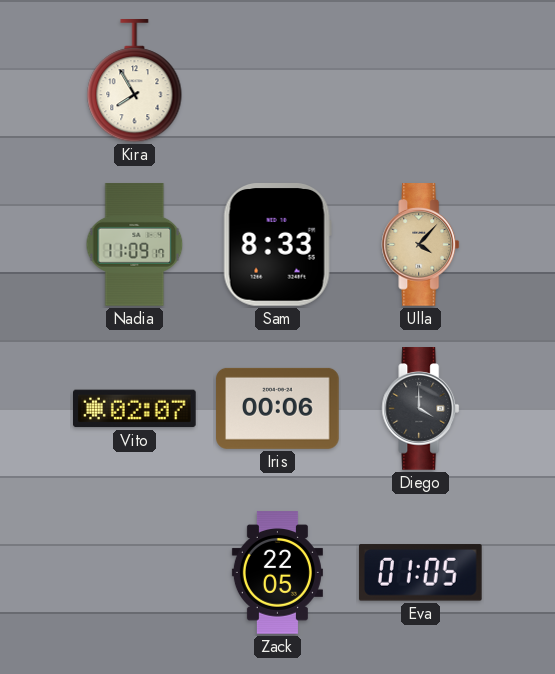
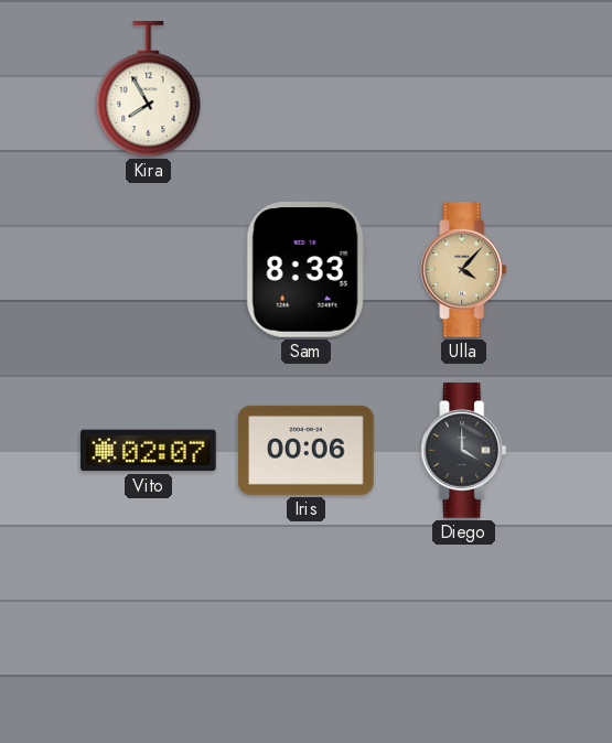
Nadia: 11:09 -> none
Zack: 22:05 -> none
Eva: 01:05 -> none
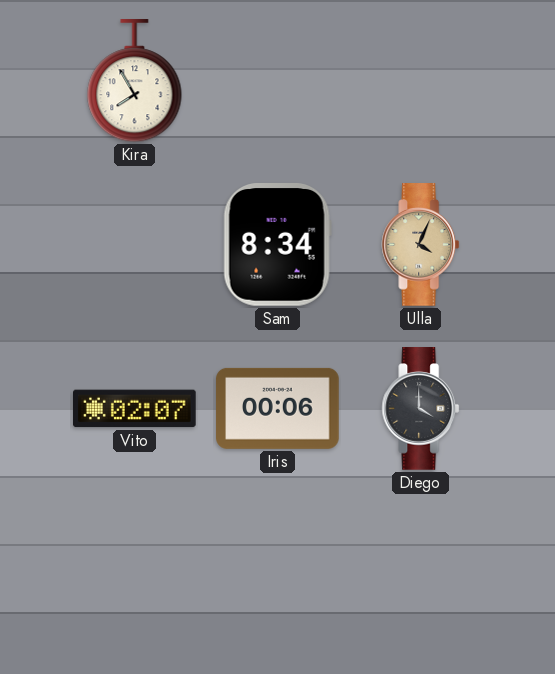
Sam: 8:33 -> 8:34
Ulla: 4:07 -> 4:04
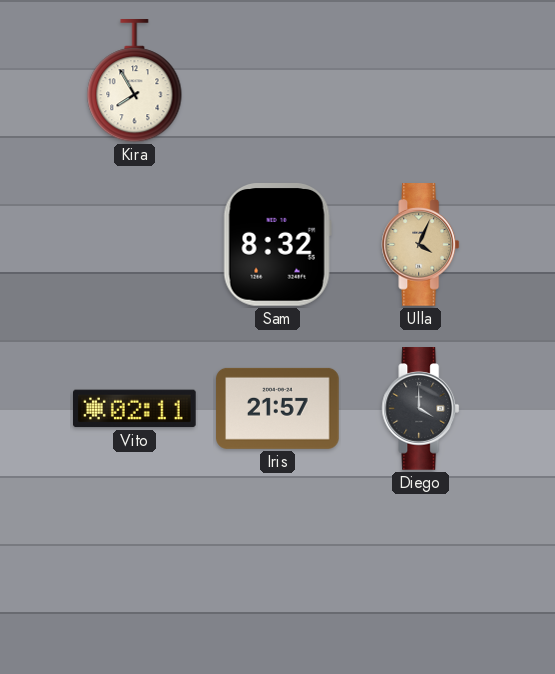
Sam: 8:34 -> 8:32
Vito: 02:07 -> 02:11
Iris: 00:06 -> 21:57
